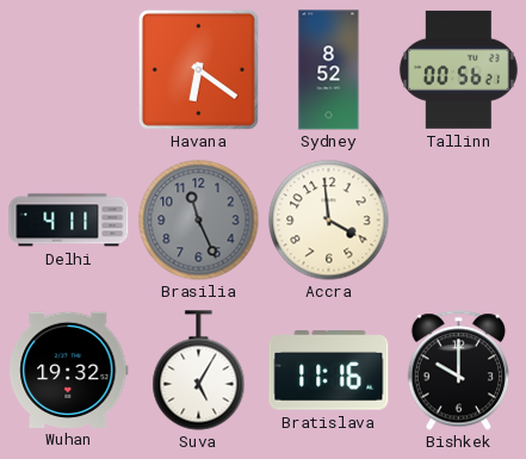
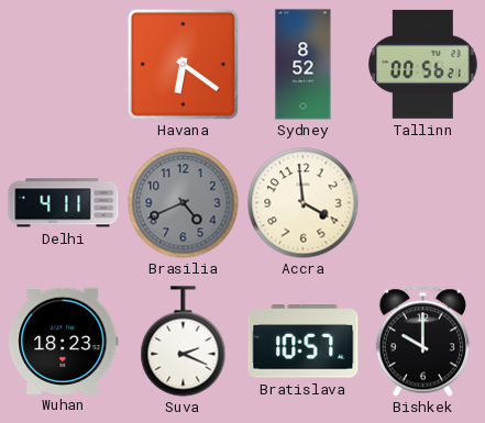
Brasilia: 11:26 -> 4:41
Wuhan: 19:32 -> 18:23
Suva: 5:05 -> 2:19
Bratislava: 11:16 -> 10:57
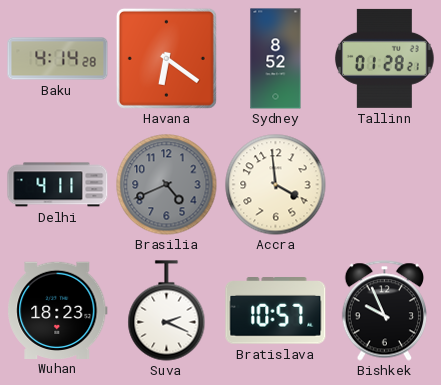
Baku: none -> 4:14
Tallinn: 00:56 -> 01:28
Bishkek: 10:00 -> 9:56
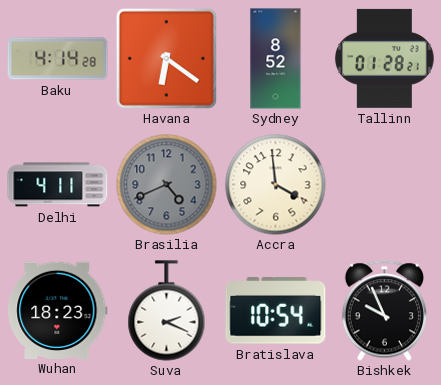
Bratislava: 10:57 -> 10:54
